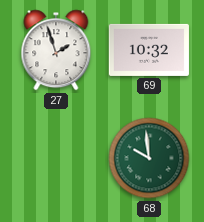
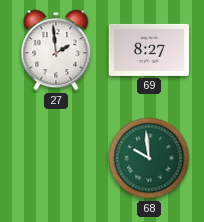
27: 1:57 -> 1:59
69: 10:32 -> 8:27
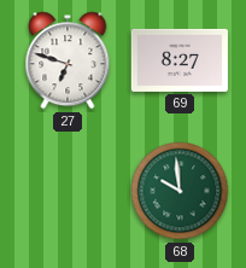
27: 1:59 -> 6:48
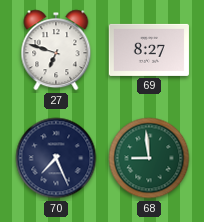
70: none -> 7:26
68: 9:59 -> 8:59
